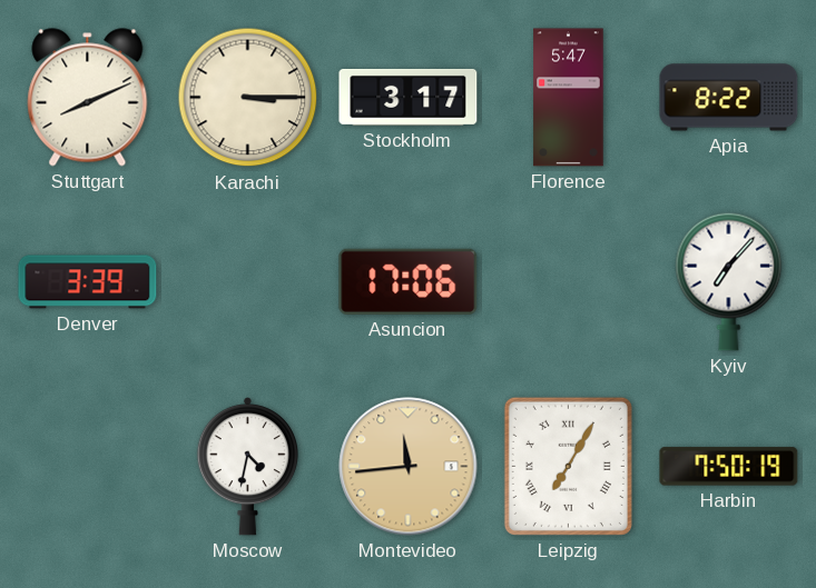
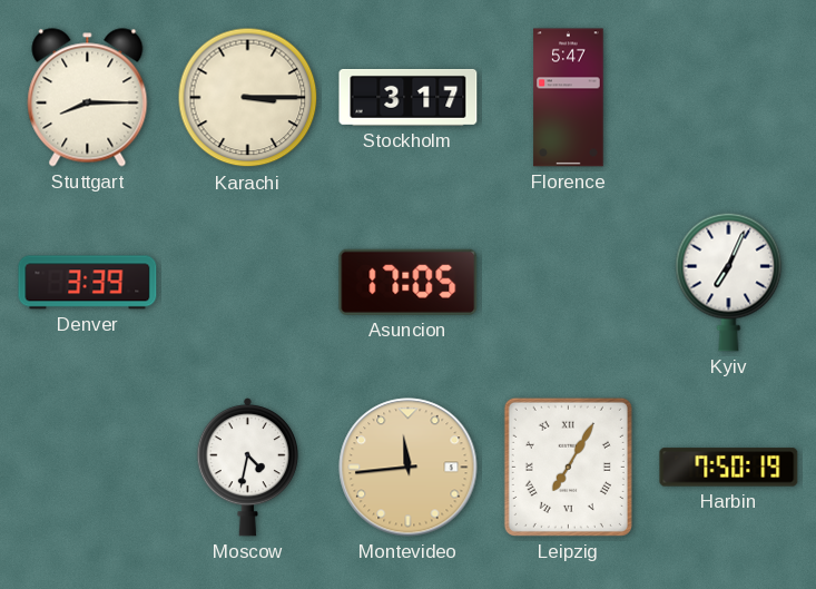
Stuttgart: 8:11 -> 8:15
Apia: 8:22 -> none
Asuncion: 17:06 -> 17:05
Kyiv: 7:07 -> 7:04
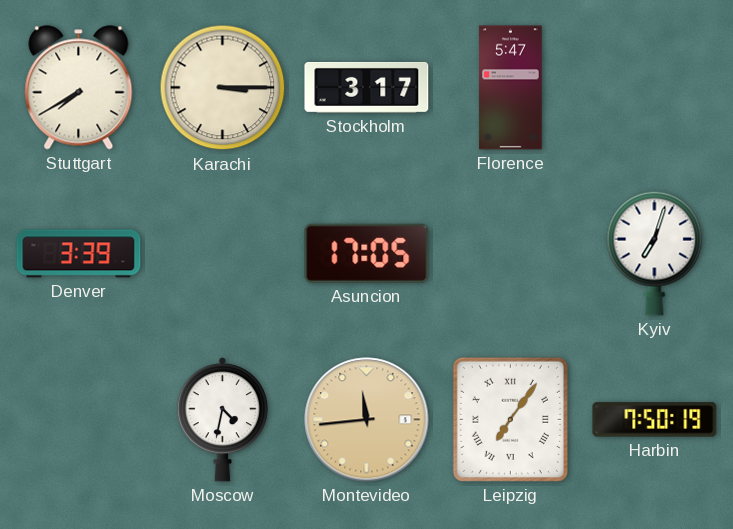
Stuttgart: 8:15 -> 7:40
Kyiv: 7:04 -> 7:03
Leipzig: 7:05 -> 7:06
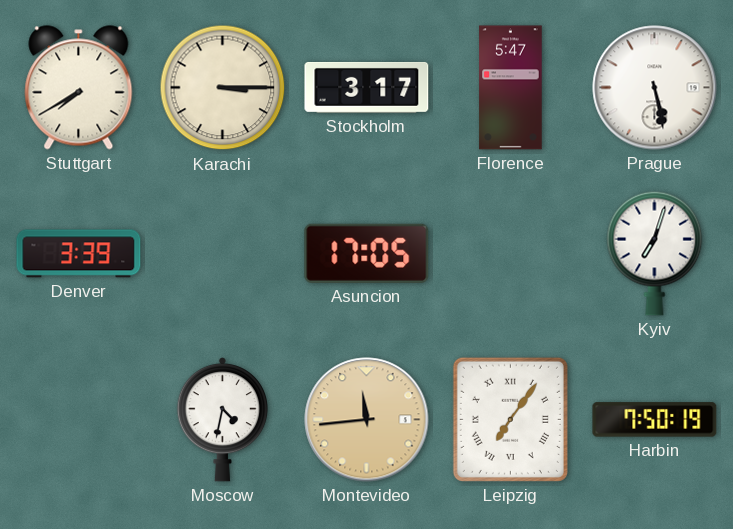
Prague: none -> 5:28
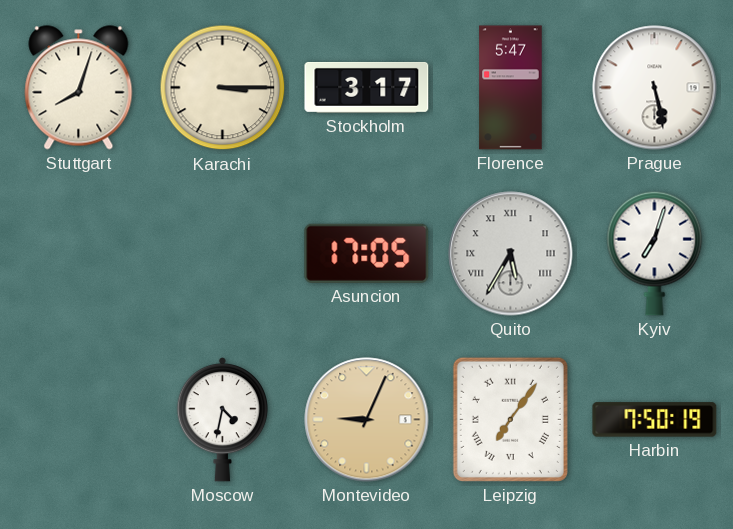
Stuttgart: 7:40 -> 8:03
Denver: 3:39 -> none
Quito: none -> 5:35
Montevideo: 11:44 -> 9:04
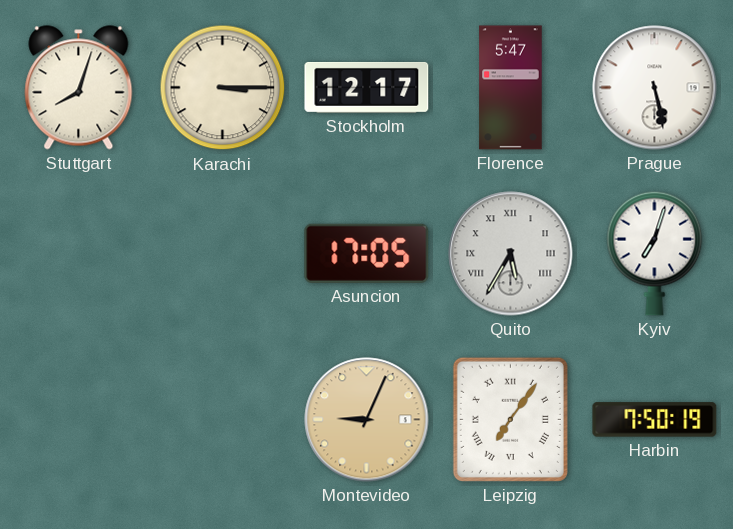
Stockholm: 3:17 -> 12:17
Moscow: 4:32 -> none
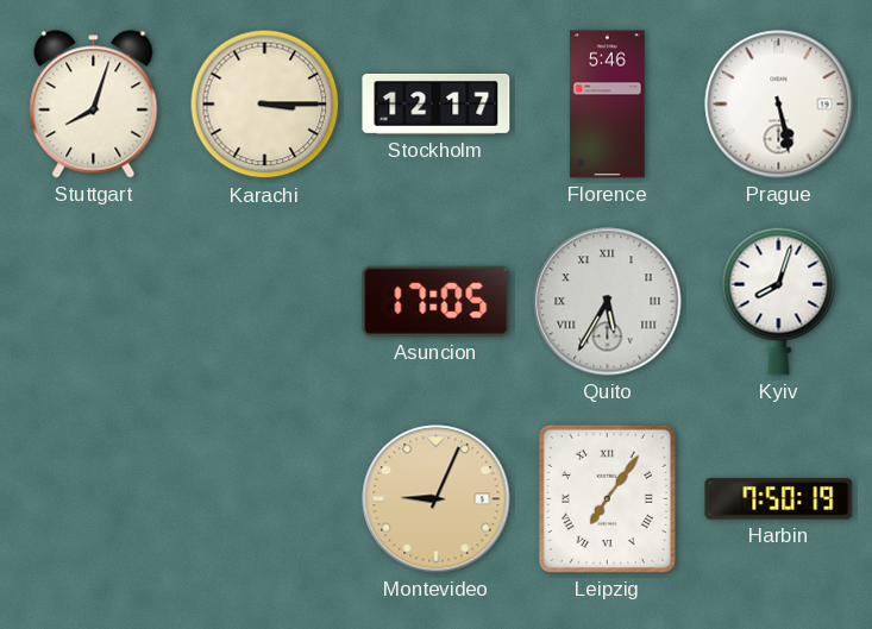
Florence: 5:47 -> 5:46
Kyiv: 7:03 -> 8:03
